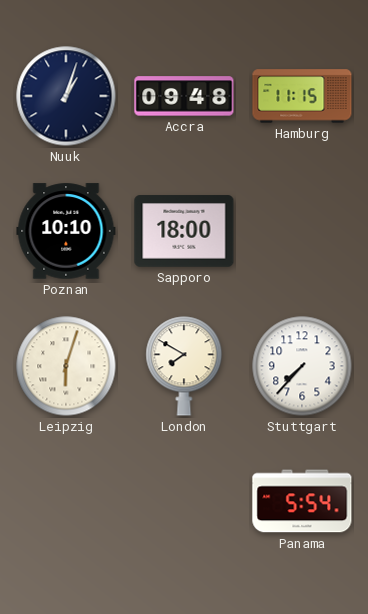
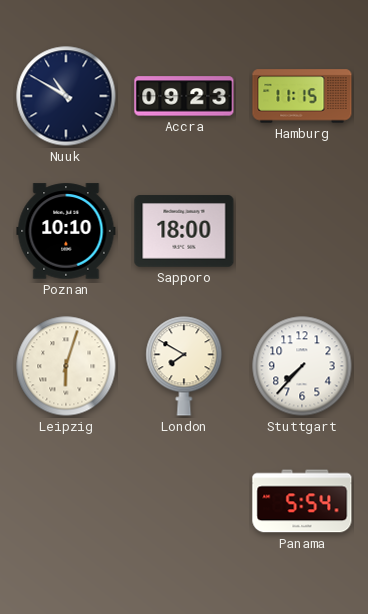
Nuuk: 1:03 -> 10:50
Accra: 09:48 -> 09:23
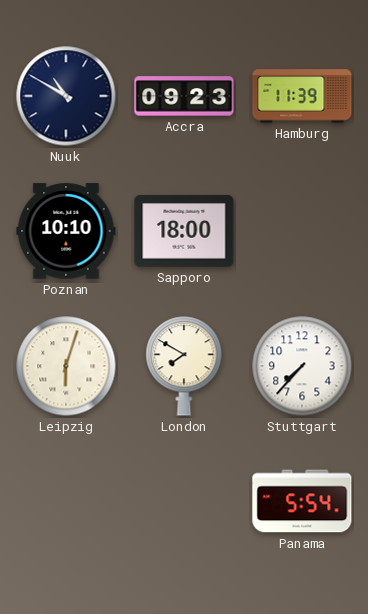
Hamburg: 11:15 -> 11:39
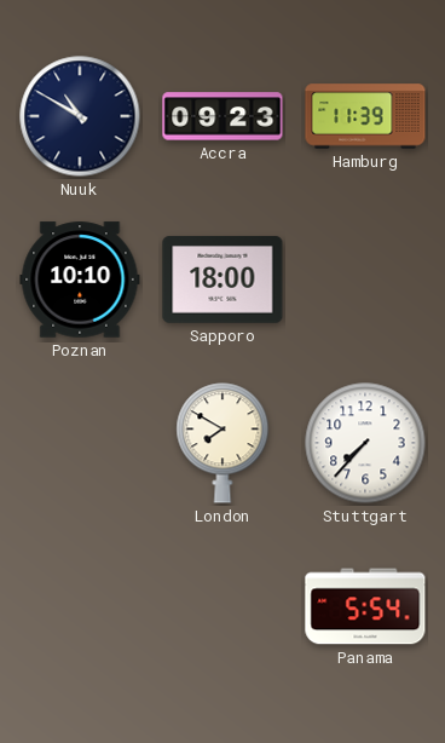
Leipzig: 6:03 -> none
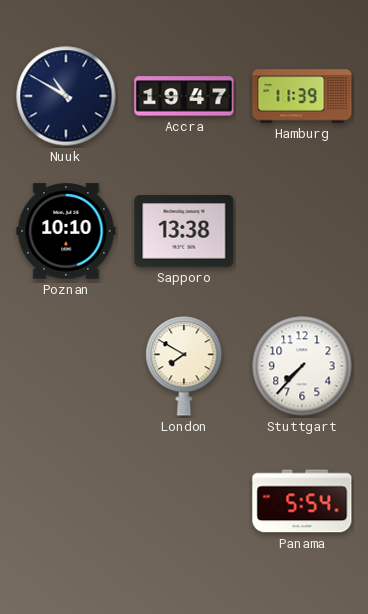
Accra: 09:23 -> 19:47
Sapporo: 18:00 -> 13:38
